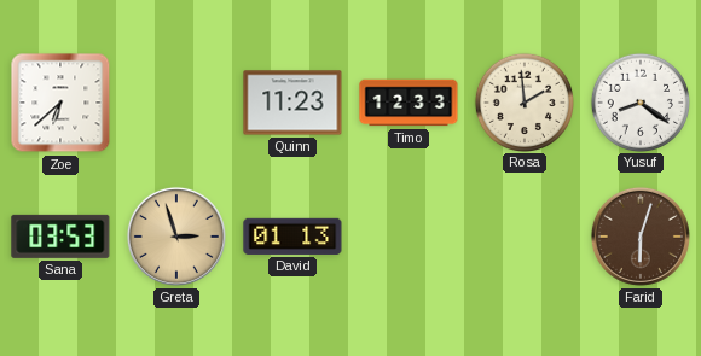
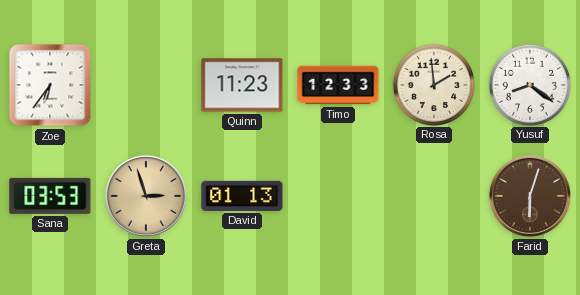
Zoe: 6:38 -> 6:36
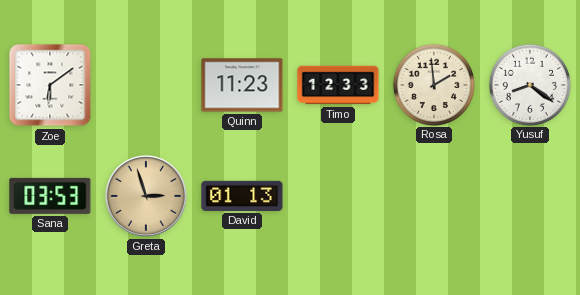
Zoe: 6:36 -> 6:09
Farid: 6:03 -> none
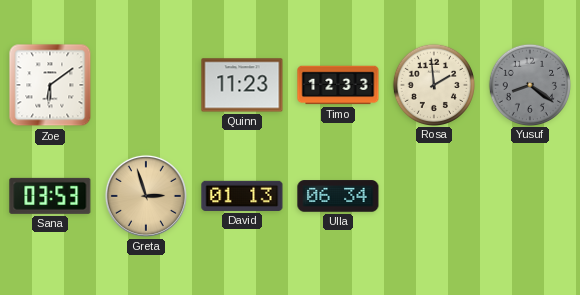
Yusuf dial: white -> grey
Ulla: none -> 06:34
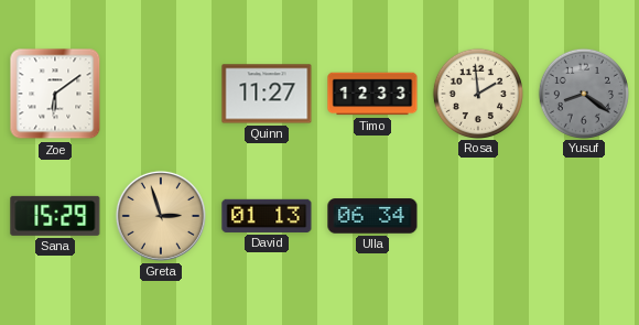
Quinn: 11:23 -> 11:27
Sana: 03:53 -> 15:29
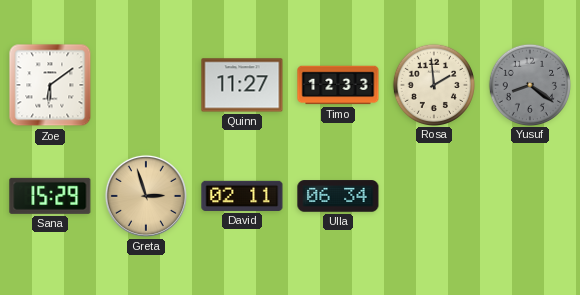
David: 01:13 -> 02:11
